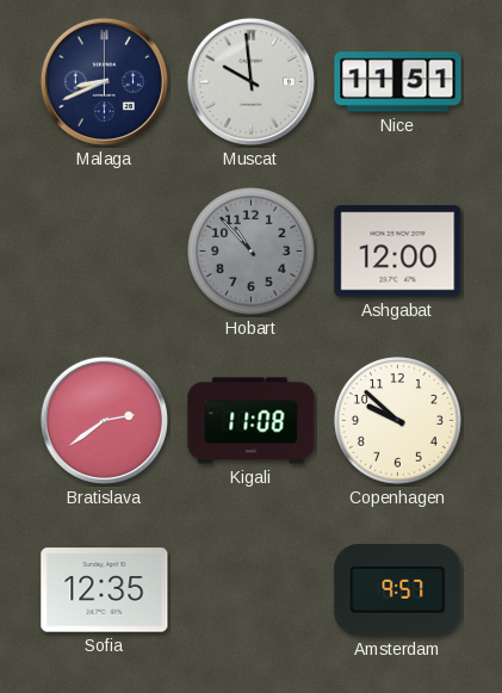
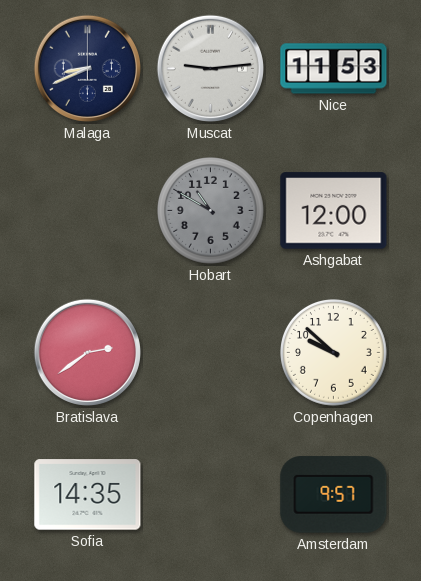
Muscat: 9:59 -> 9:14
Nice: 11:51 -> 11:53
Hobart: 10:53 -> 10:50
Kigali: 11:08 -> none
Sofia: 12:35 -> 14:35
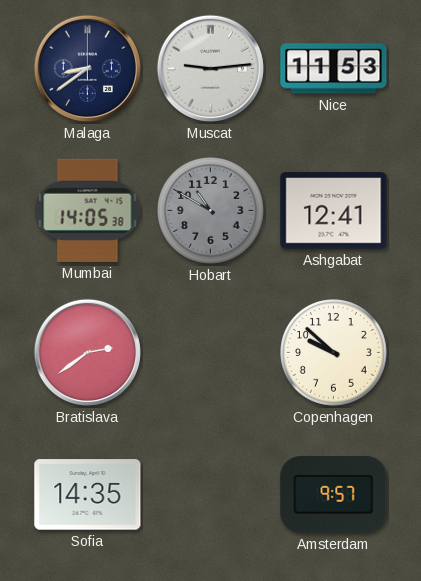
Malaga: 8:41 -> 8:39
Mumbai: none -> 14:05
Ashgabat: 12:00 -> 12:41
